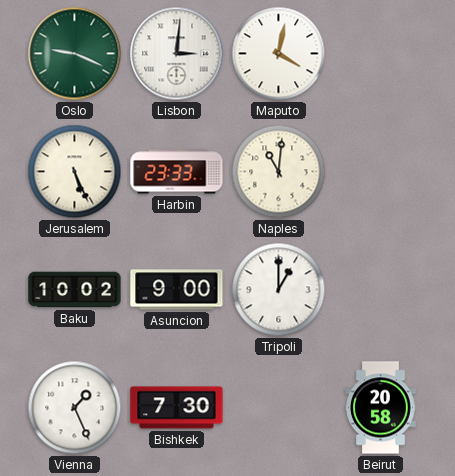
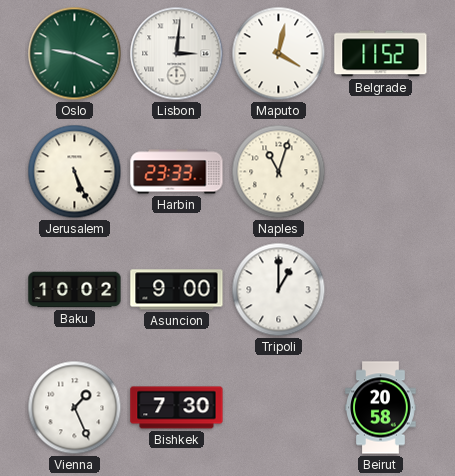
Belgrade: none -> 11:52
Naples: 11:01 -> 11:03
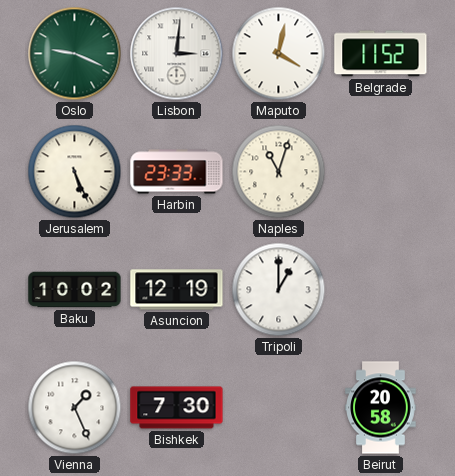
Asuncion: 9:00 -> 12:19
